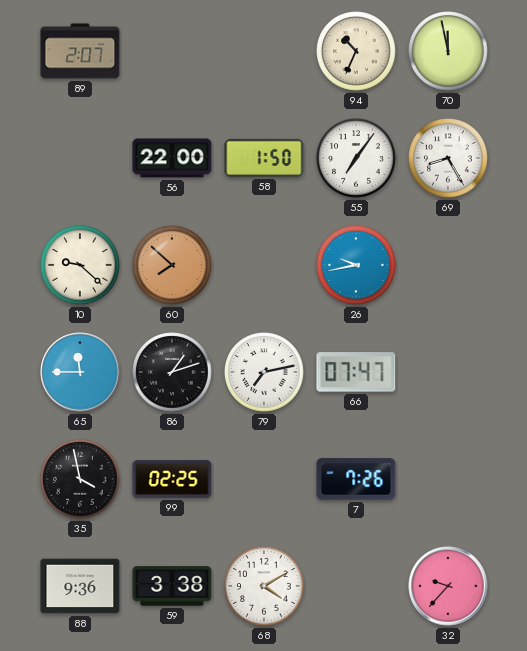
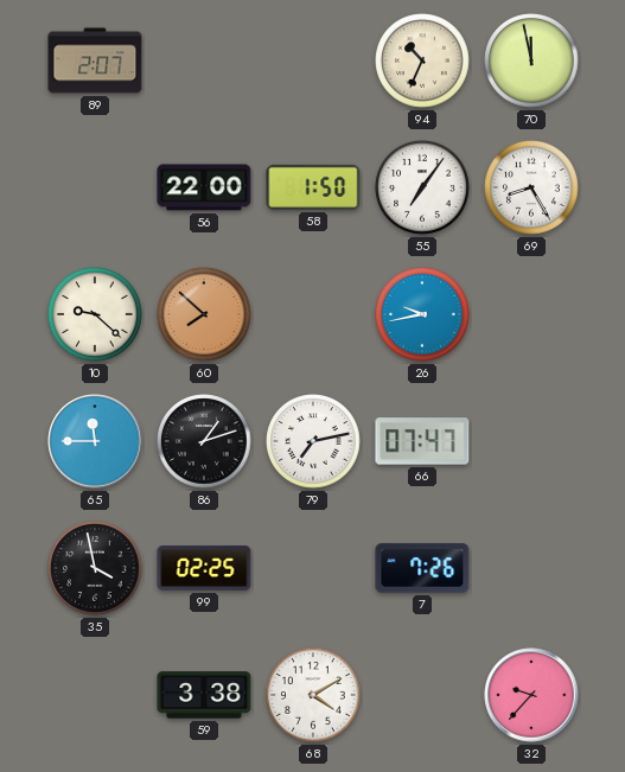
88: 9:36 -> none
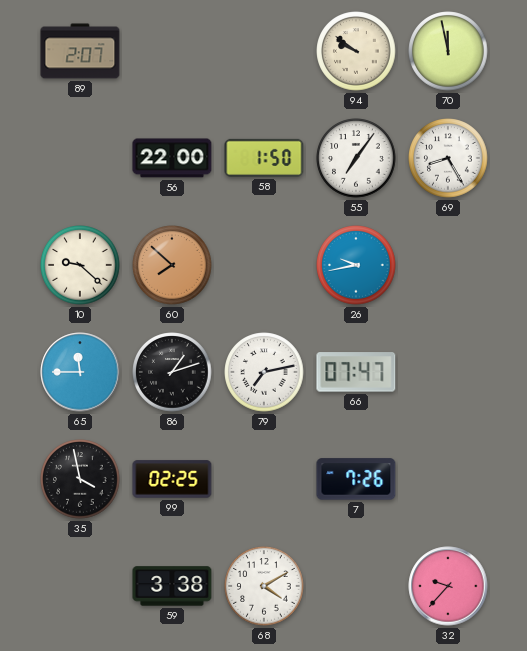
94: 10:34 -> 9:51
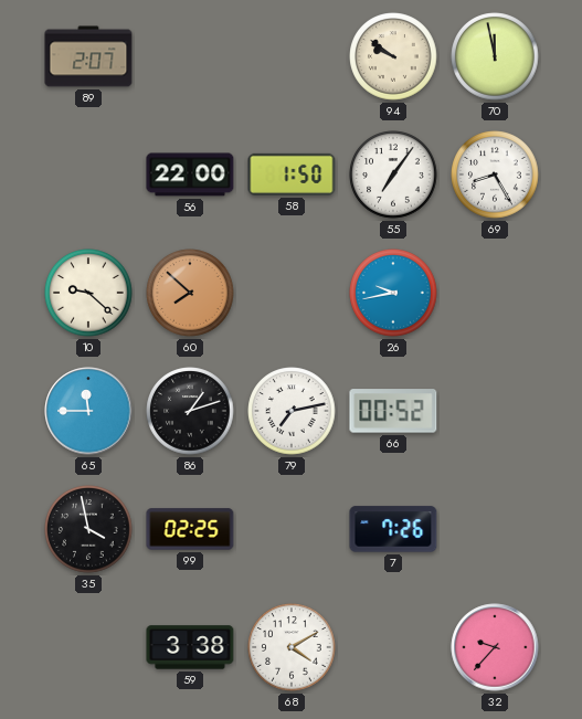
66: 07:47 -> 00:52
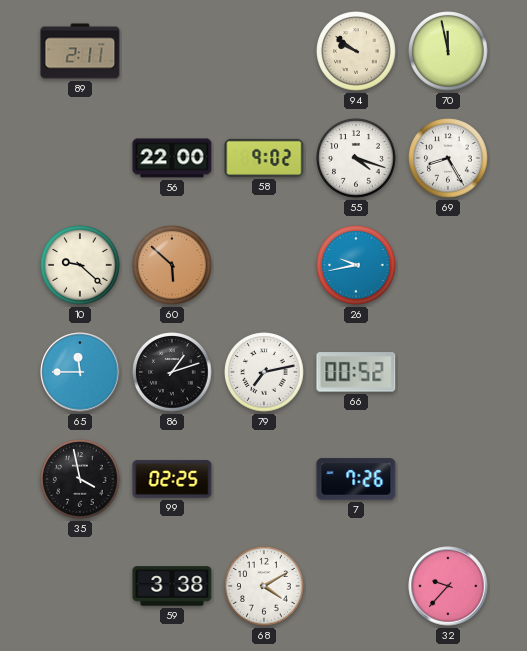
89: 2:07 -> 2:11
58: 1:50 -> 9:02
55: 7:06 -> 4:18
60: 7:52 -> 5:52
